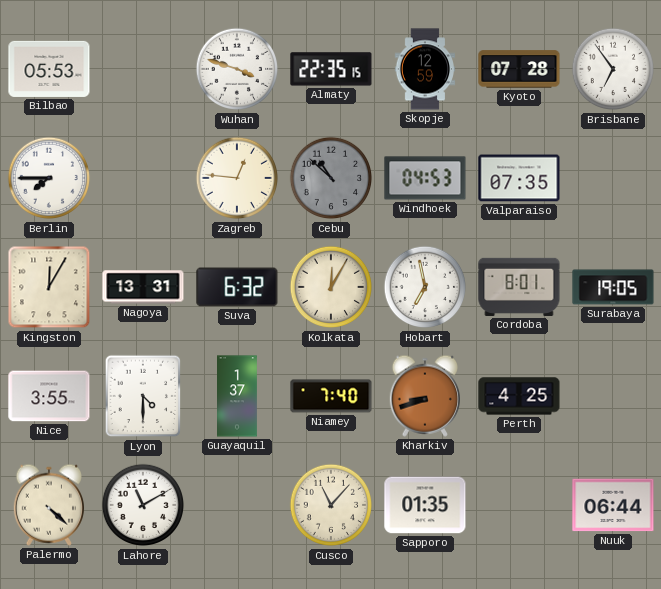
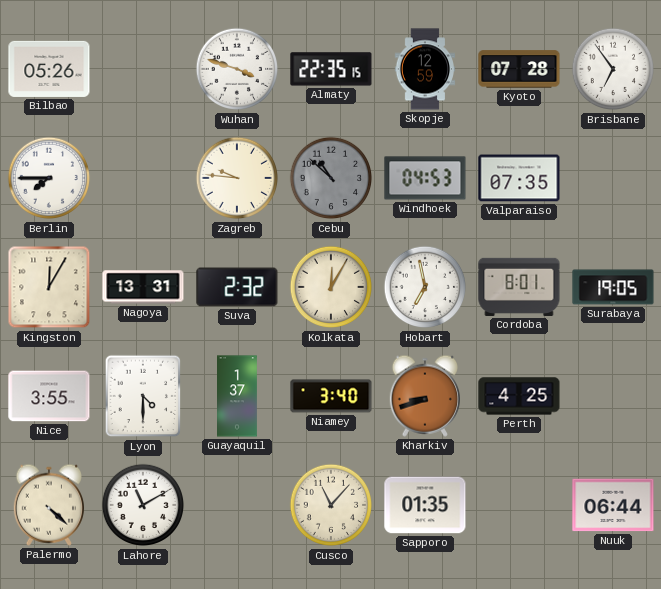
Bilbao: 05:53 -> 05:26
Zagreb: 12:46 -> 9:46
Suva: 6:32 -> 2:32
Niamey: 7:40 -> 3:40
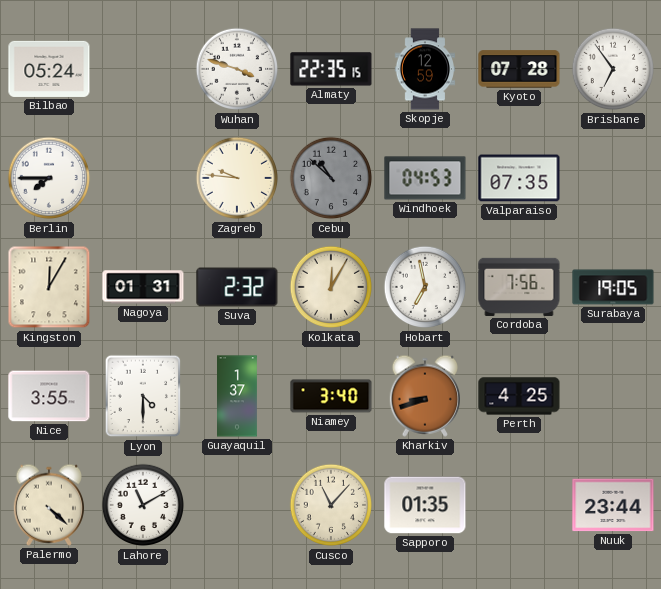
Bilbao: 05:26 -> 05:24
Nagoya: 13:31 -> 01:31
Cordoba: 8:01 -> 7:56
Nuuk: 06:44 -> 23:44
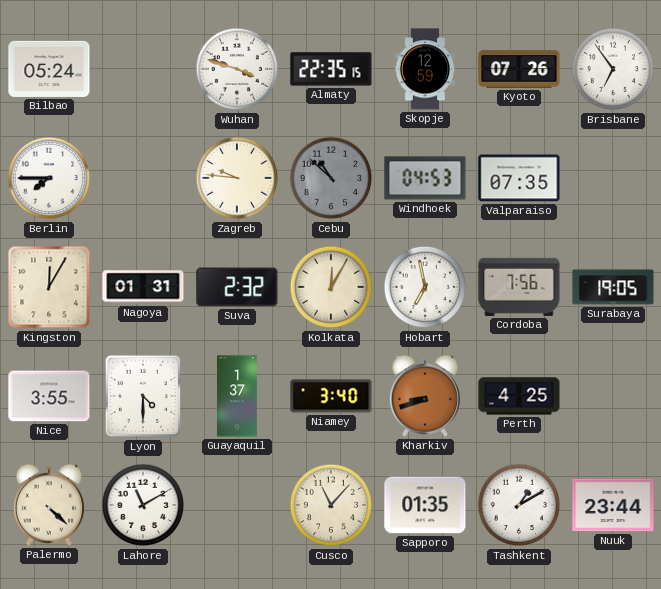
Kyoto: 07:28 -> 07:26
Tashkent: none -> 1:10
